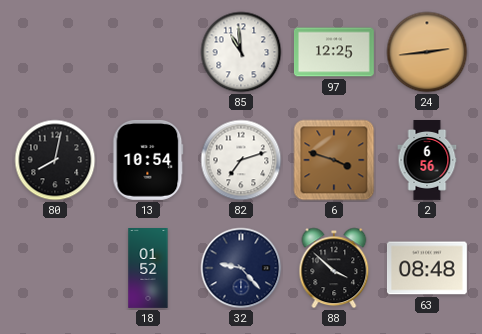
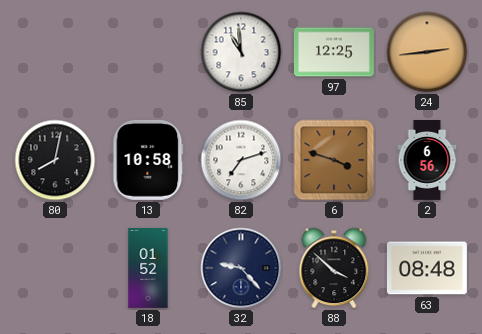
13: 10:54 -> 10:58
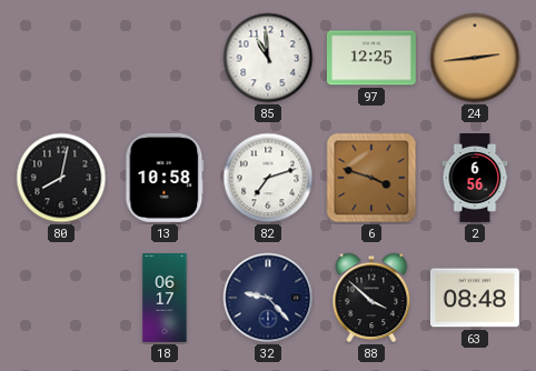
18: 01:52 -> 06:17
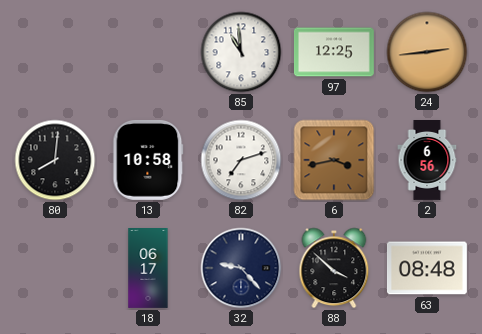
80: 8:02 -> 8:01
6: 3:48 -> 3:43
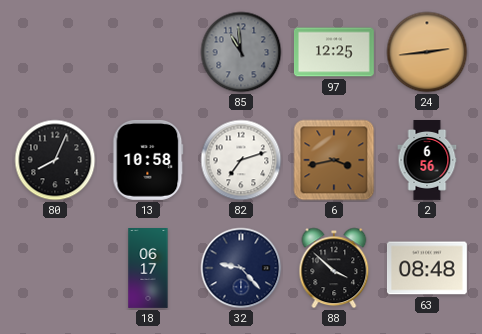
85 dial: white -> grey
80: 8:01 -> 8:04
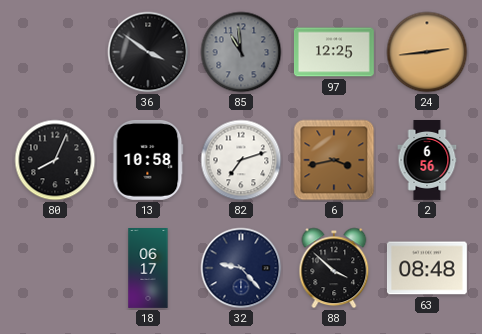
36: none -> 3:51
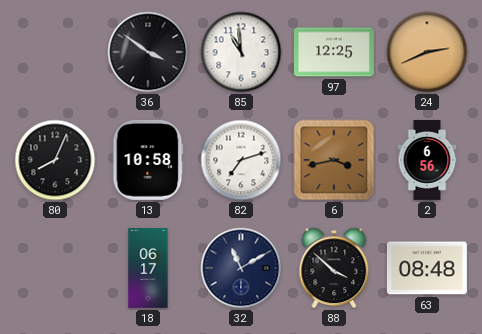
85 dial: grey -> white
24: 2:44 -> 2:41
32: 9:23 -> 11:10
